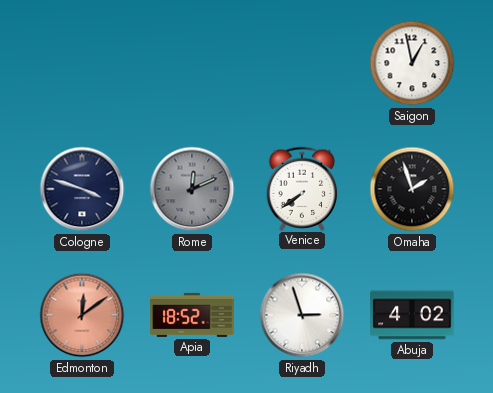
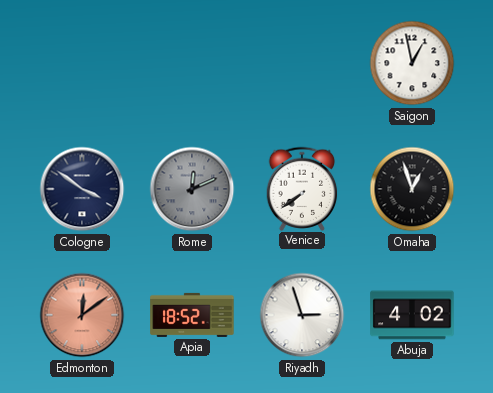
Cologne: 3:48 -> 3:51
Omaha: 1:57 -> 12:57
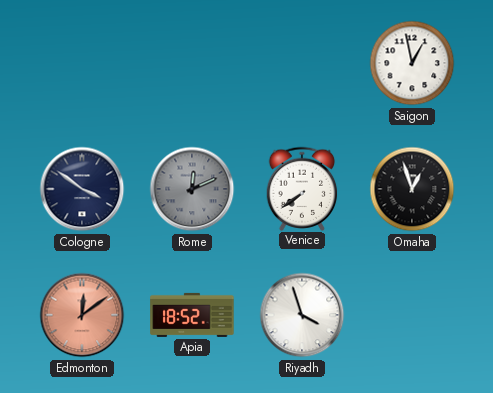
Riyadh: 2:57 -> 3:57
Abuja: 4:02 -> none
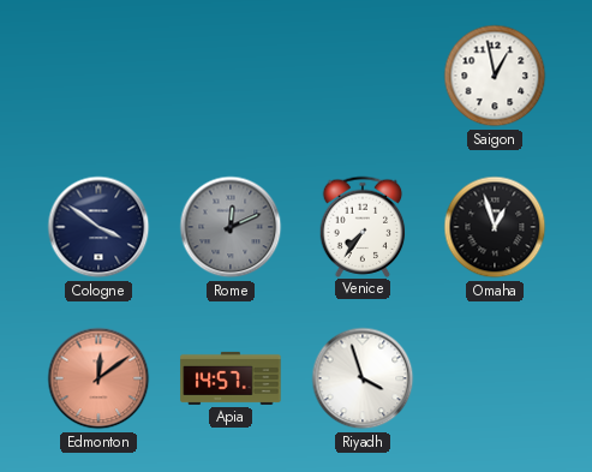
Venice: 7:39 -> 7:36
Apia: 18:52 -> 14:57
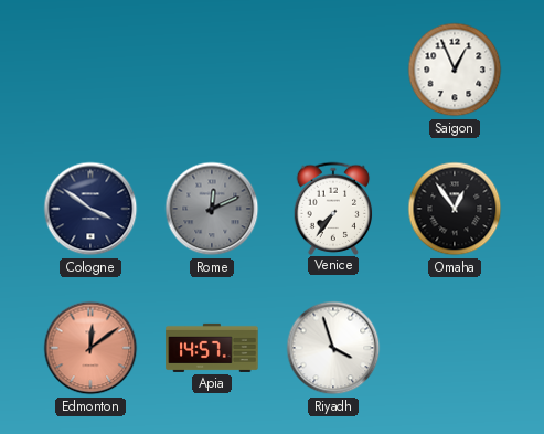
Saigon: 12:58 -> 12:56
Omaha: 12:57 -> 12:54
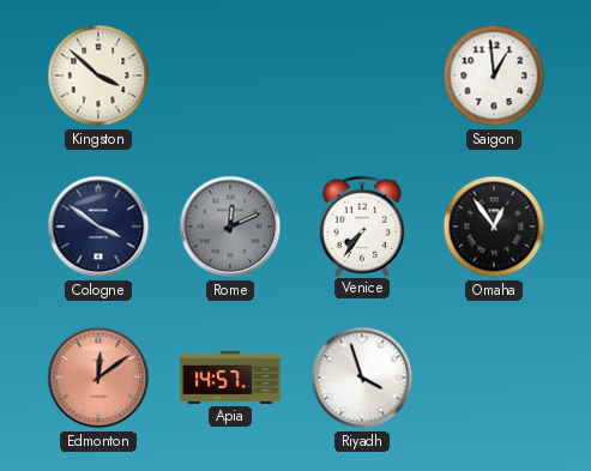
Kingston: none -> 3:52
Saigon: 12:56 -> 12:59
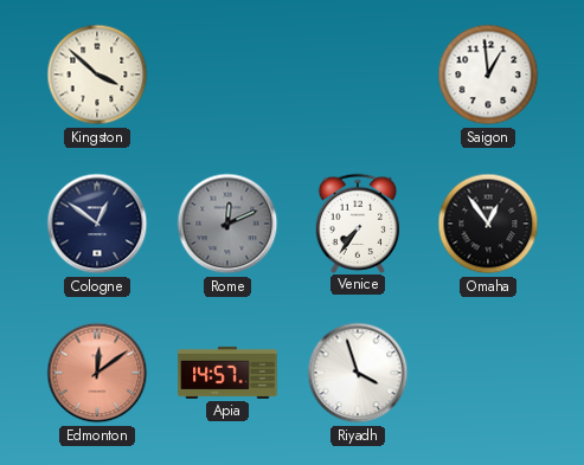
Cologne: 3:51 -> 12:51
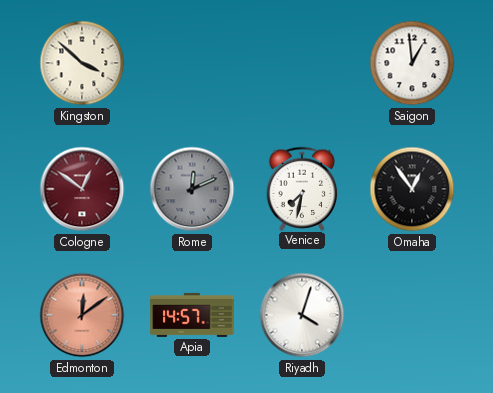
Cologne dial: navy -> burgundy
Venice: 7:36 -> 7:32
Riyadh: 3:57 -> 4:03
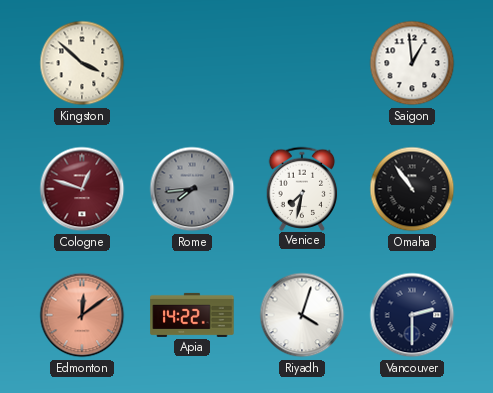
Cologne: 12:51 -> 12:48
Rome: 12:11 -> 7:44
Omaha: 12:54 -> 10:54
Apia: 14:57 -> 14:22
Vancouver: none -> 2:30
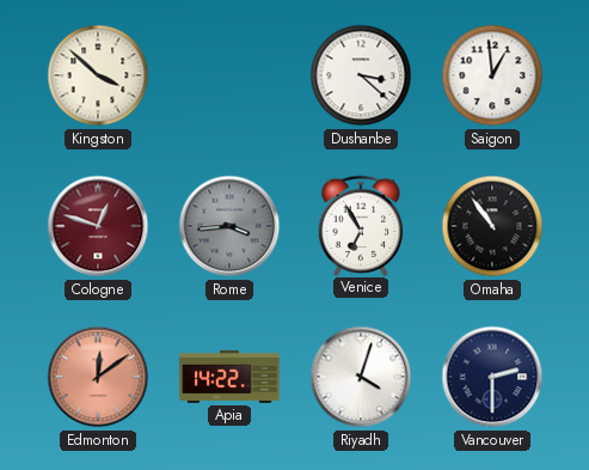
Dushanbe: none -> 3:22
Rome: 7:44 -> 3:44
Venice: 7:32 -> 6:55
